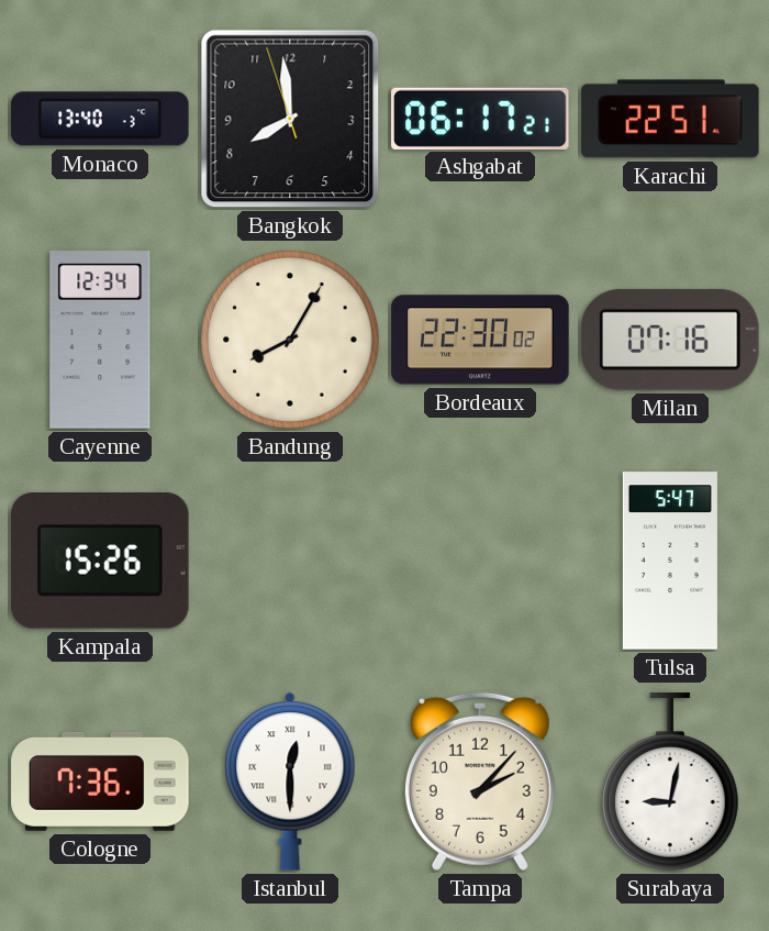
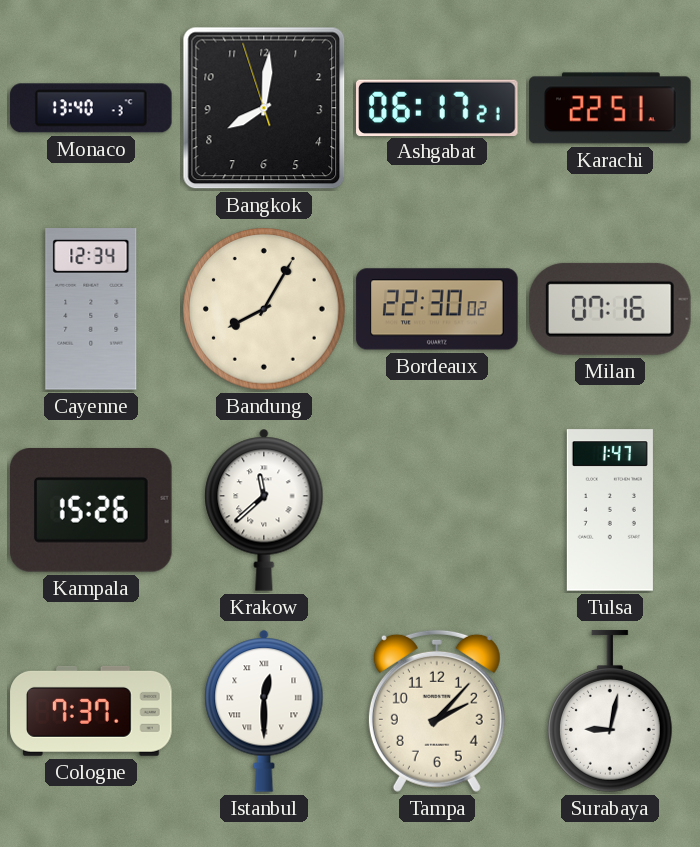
Bangkok: 7:58 -> 8:00
Krakow: none -> 11:38
Tulsa: 5:47 -> 1:47
Cologne: 7:36 -> 7:37
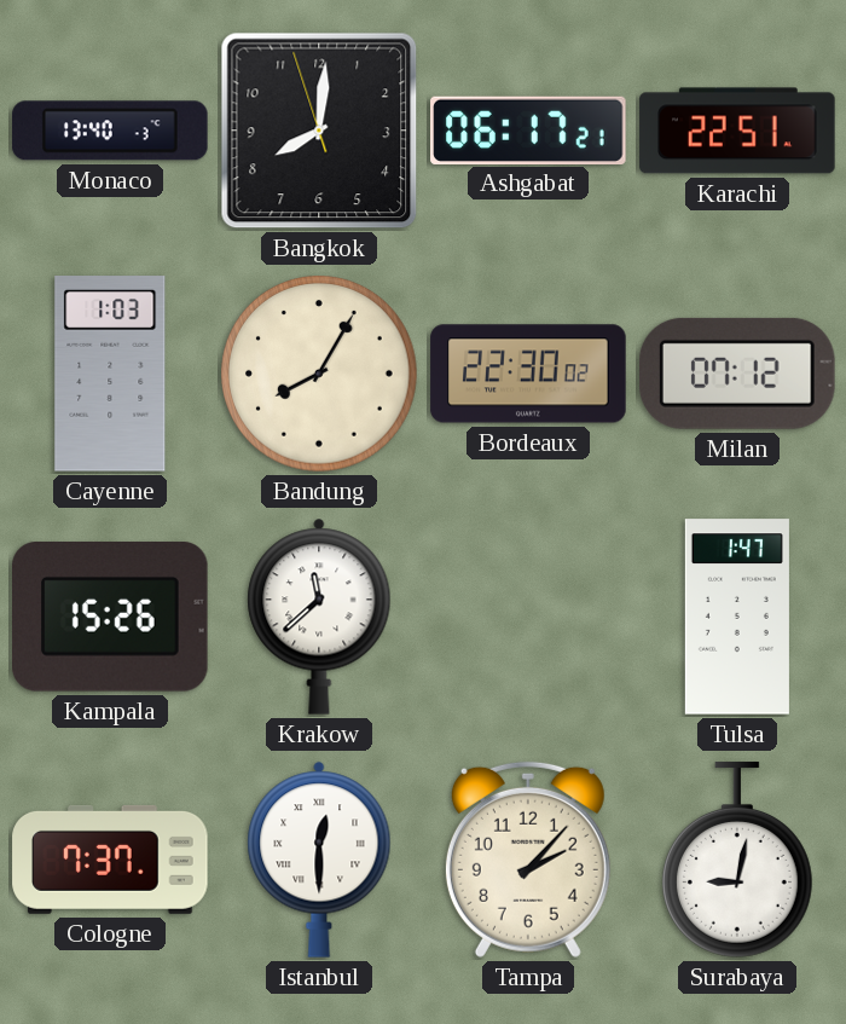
Cayenne: 12:34 -> 1:03
Milan: 07:16 -> 07:12
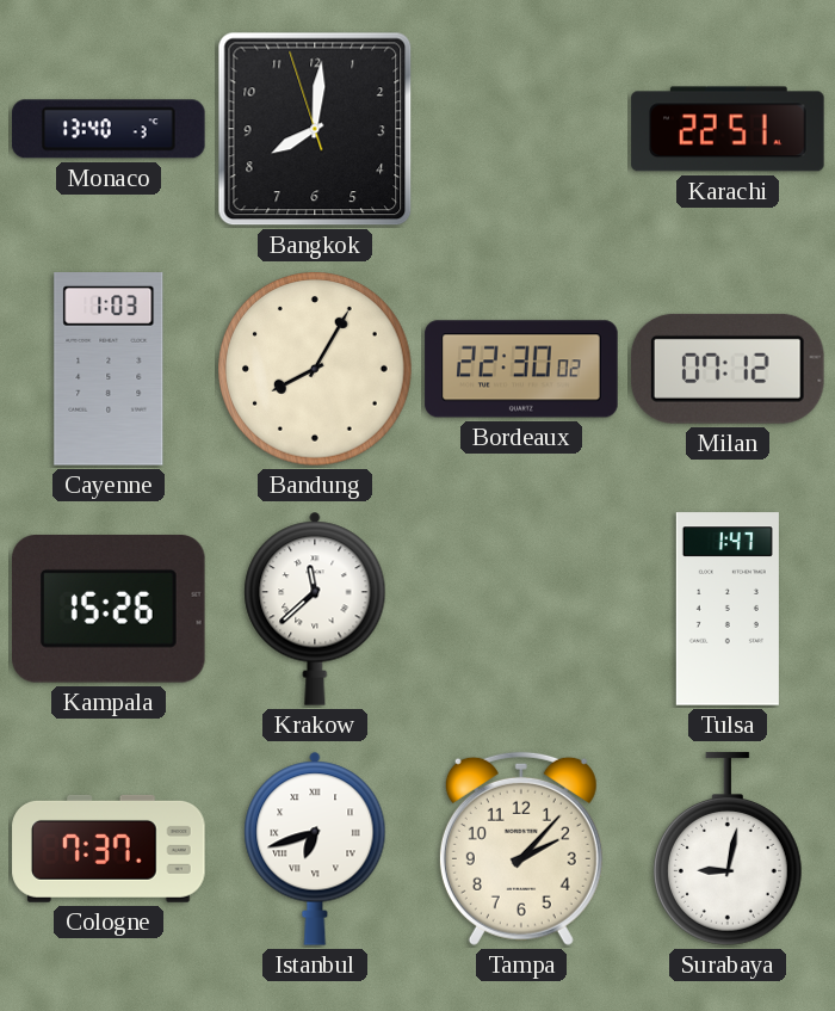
Ashgabat: 06:17 -> none
Istanbul: 12:30 -> 6:42
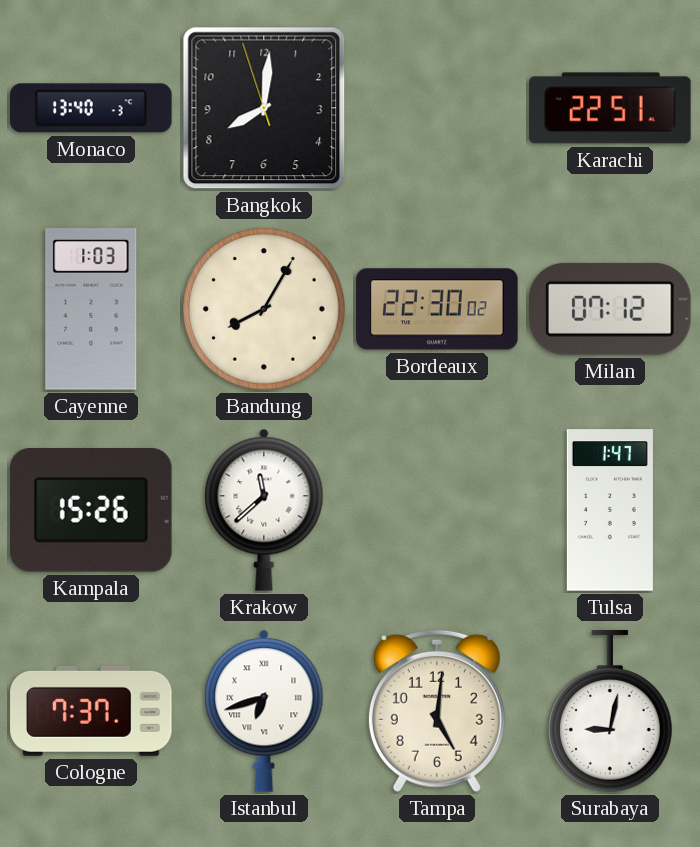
Tampa: 2:07 -> 5:01
